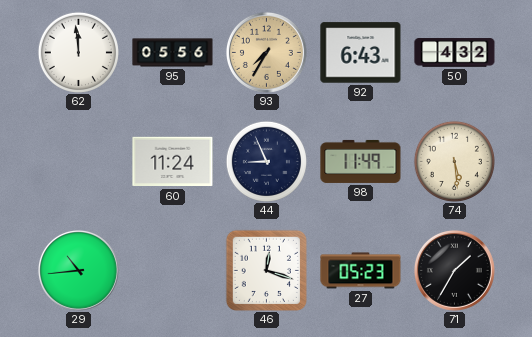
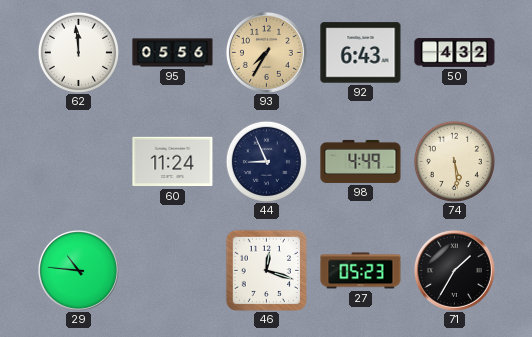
98: 11:49 -> 4:49
29: 10:44 -> 10:46
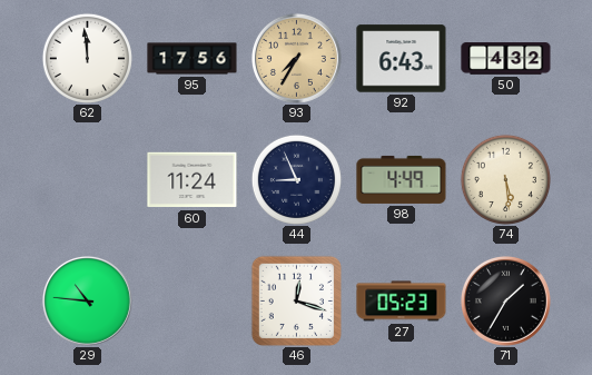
95: 05:56 -> 17:56
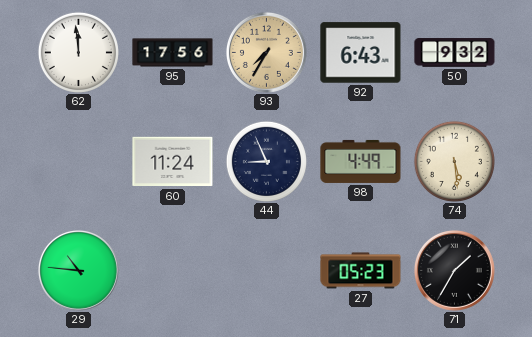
50: 4:32 -> 9:32
46: 12:18 -> none
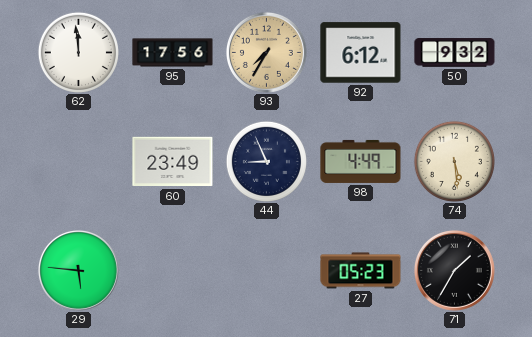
92: 6:43 -> 6:12
60: 11:24 -> 23:49
29: 10:46 -> 5:46
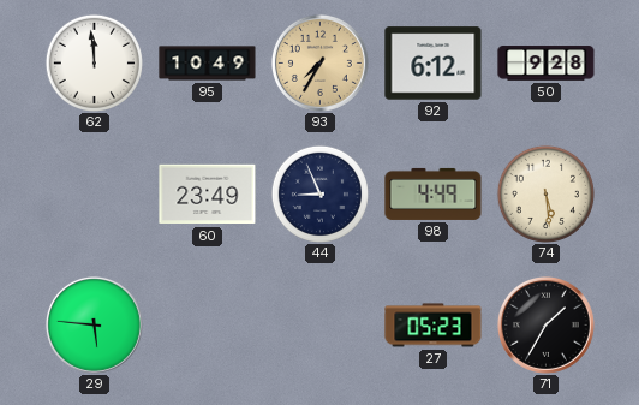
95: 17:56 -> 10:49
50: 9:32 -> 9:28
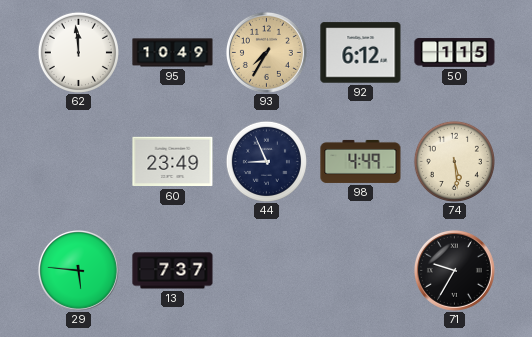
50: 9:28 -> 1:15
13: none -> 7:37
27: 05:23 -> none
71: 1:35 -> 9:35
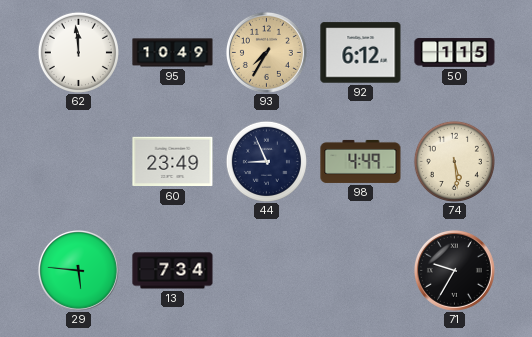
13: 7:37 -> 7:34
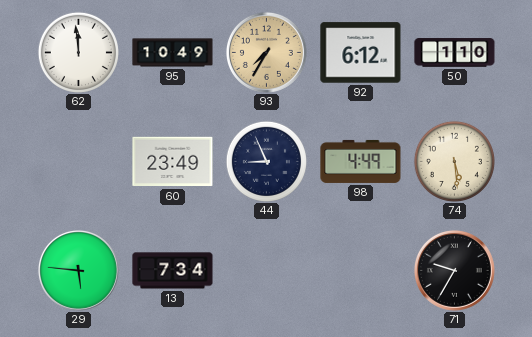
50: 1:15 -> 1:10
